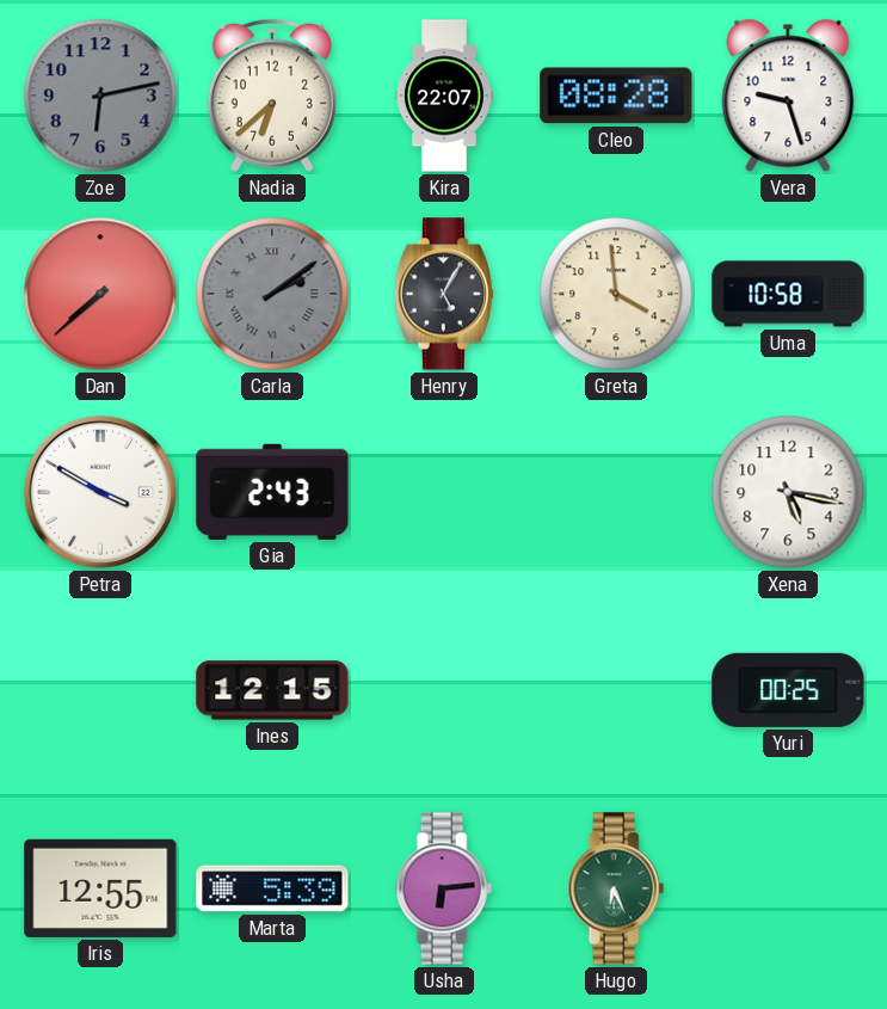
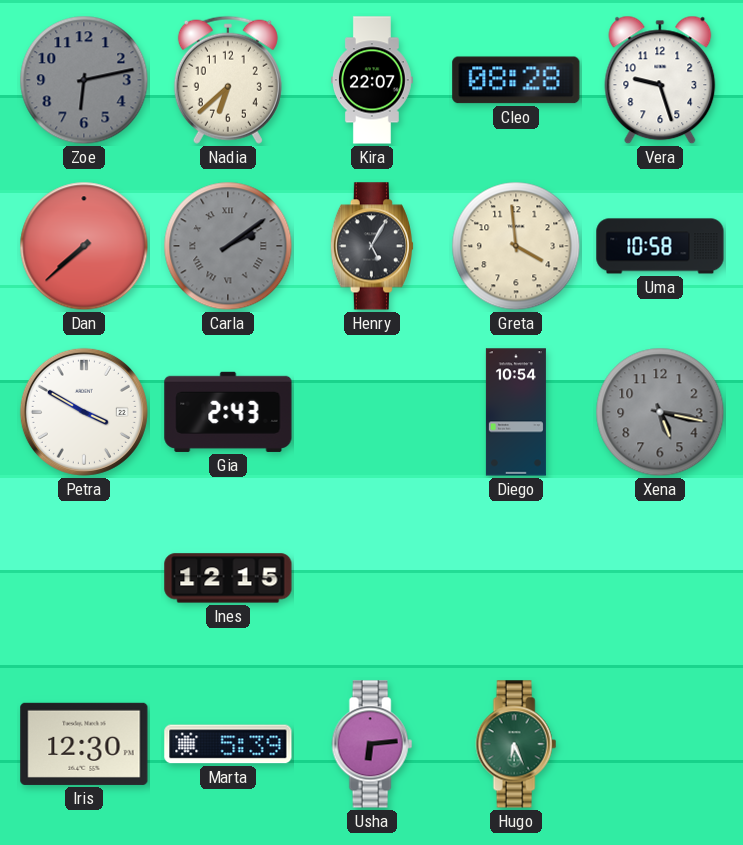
Diego: none -> 10:54
Xena dial: white -> grey
Yuri: 00:25 -> none
Iris: 12:55 -> 12:30
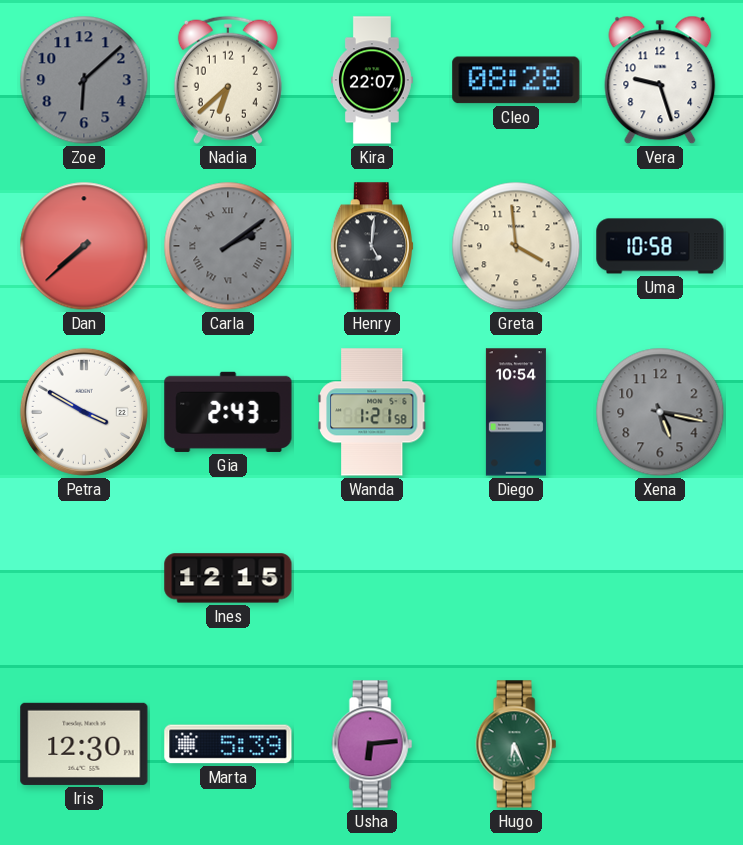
Zoe: 6:13 -> 6:08
Henry: 5:05 -> 5:01
Wanda: none -> 1:21
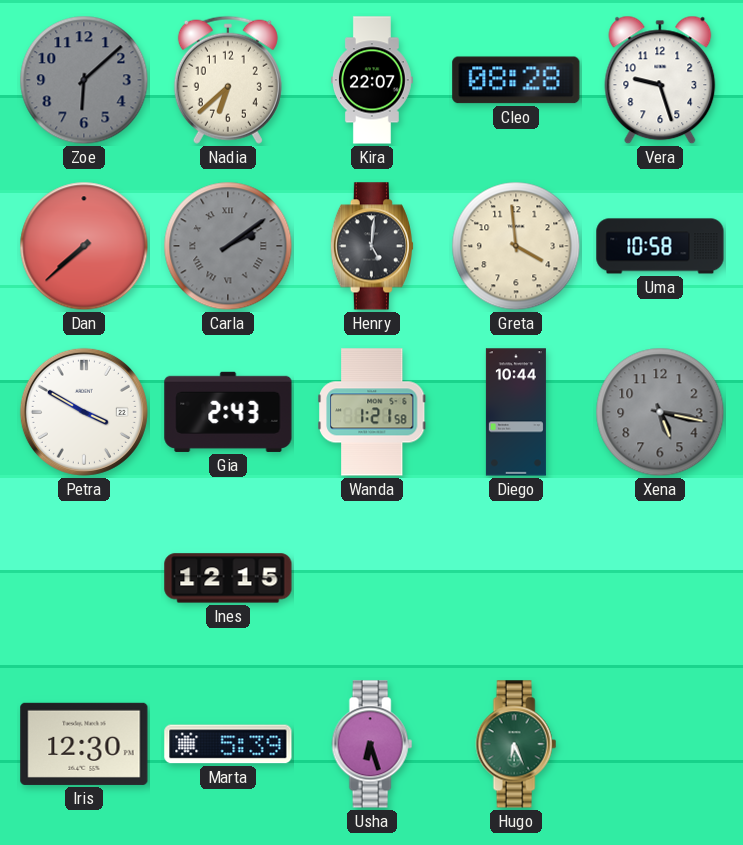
Diego: 10:54 -> 10:44
Usha: 6:14 -> 6:27
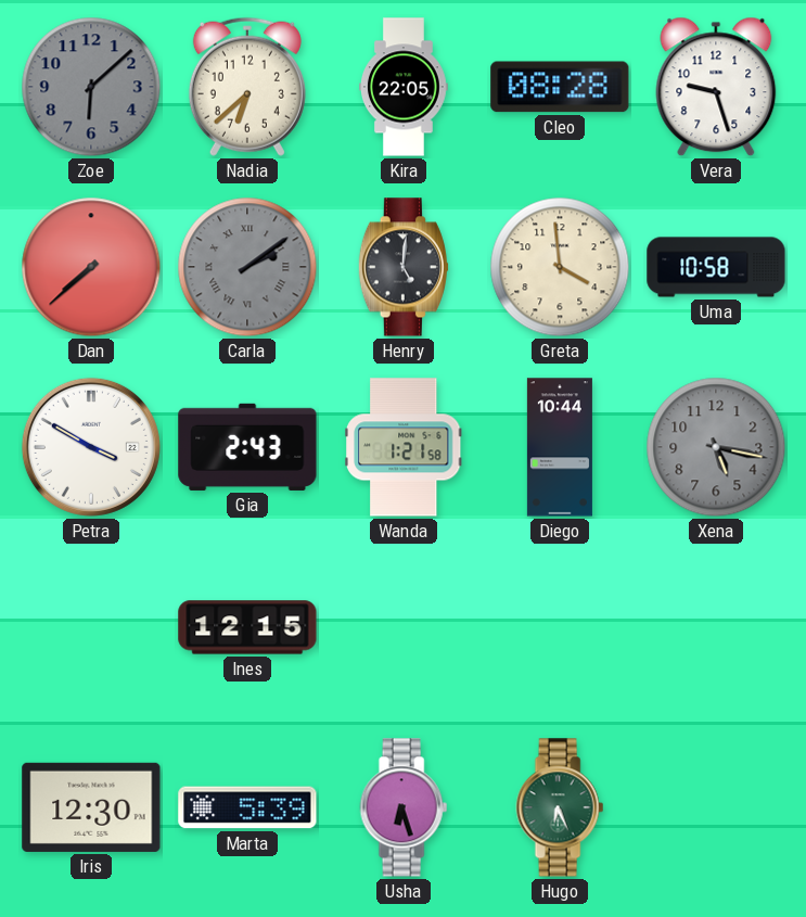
Kira: 22:07 -> 22:05
